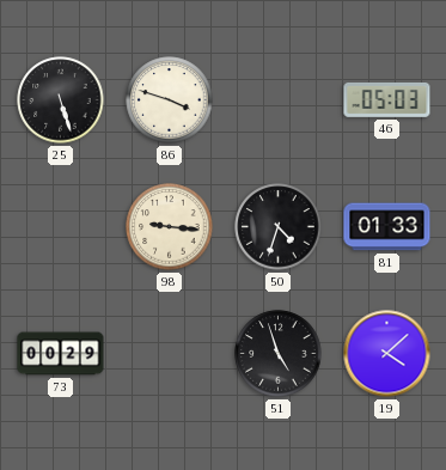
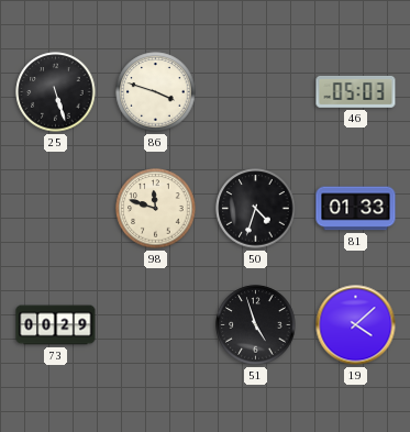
98: 9:16 -> 11:48
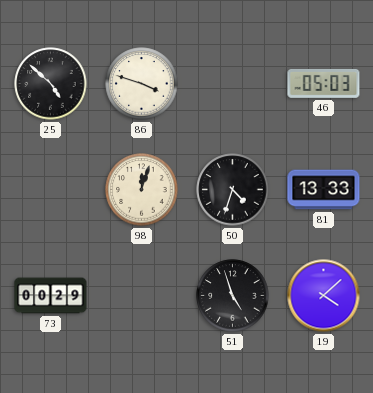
25: 5:27 -> 4:52
98: 11:48 -> 12:03
81: 01:33 -> 13:33
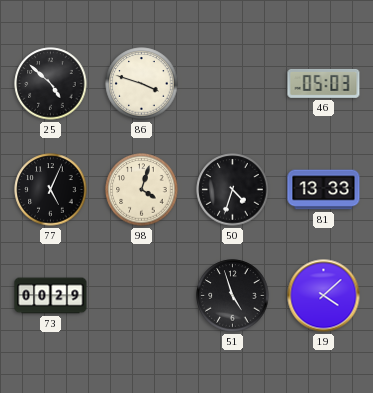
77: none -> 5:04
98: 12:03 -> 4:03
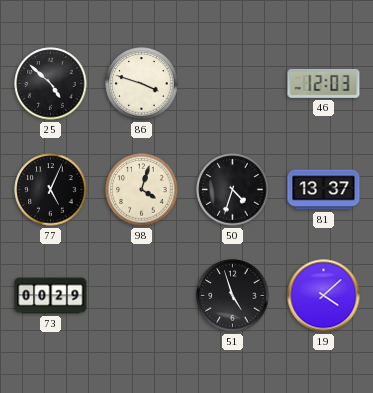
46: 05:03 -> 12:03
81: 13:33 -> 13:37
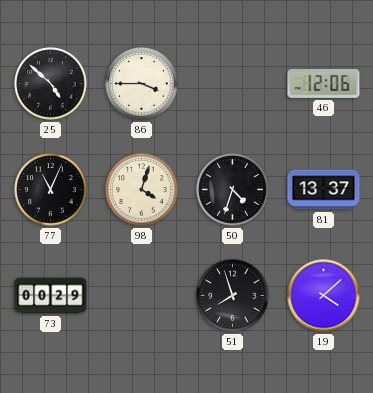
86: 3:48 -> 3:45
46: 12:03 -> 12:06
77: 5:04 -> 11:04
51: 4:57 -> 7:57
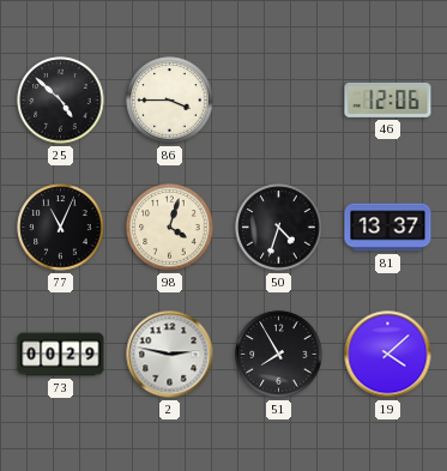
2: none -> 2:47
51: 7:57 -> 7:55
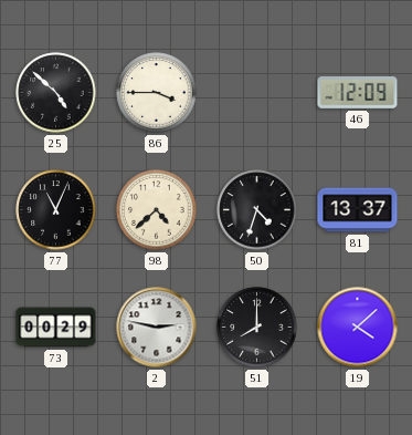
46: 12:06 -> 12:09
98: 4:03 -> 4:38
51: 7:55 -> 8:00
